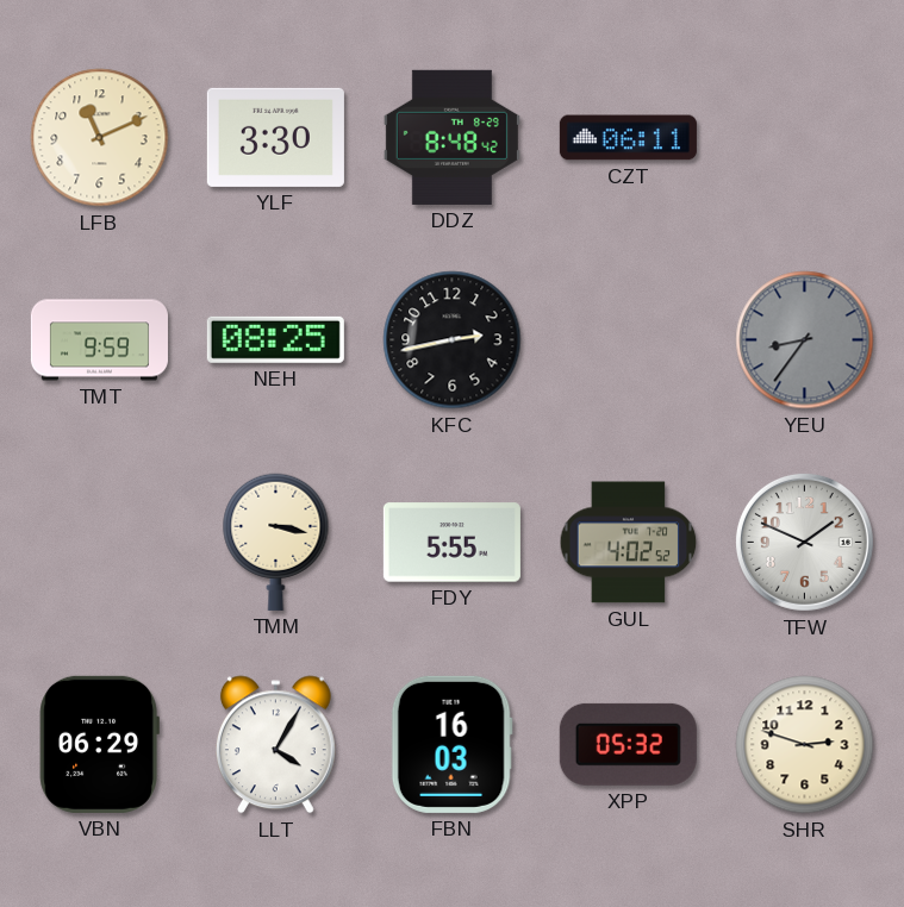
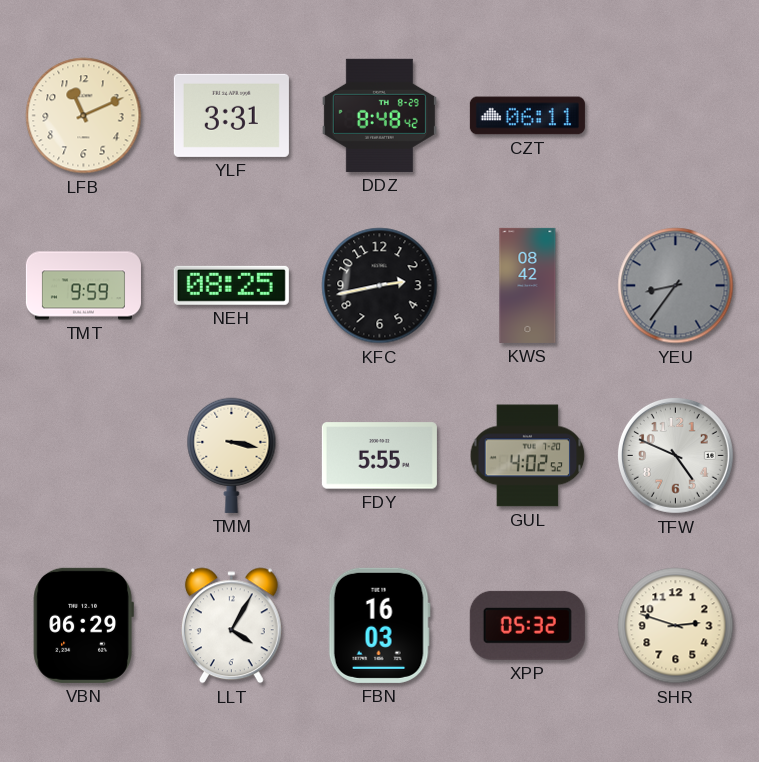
YLF: 3:30 -> 3:31
KWS: none -> 08:42
TFW: 1:49 -> 4:49
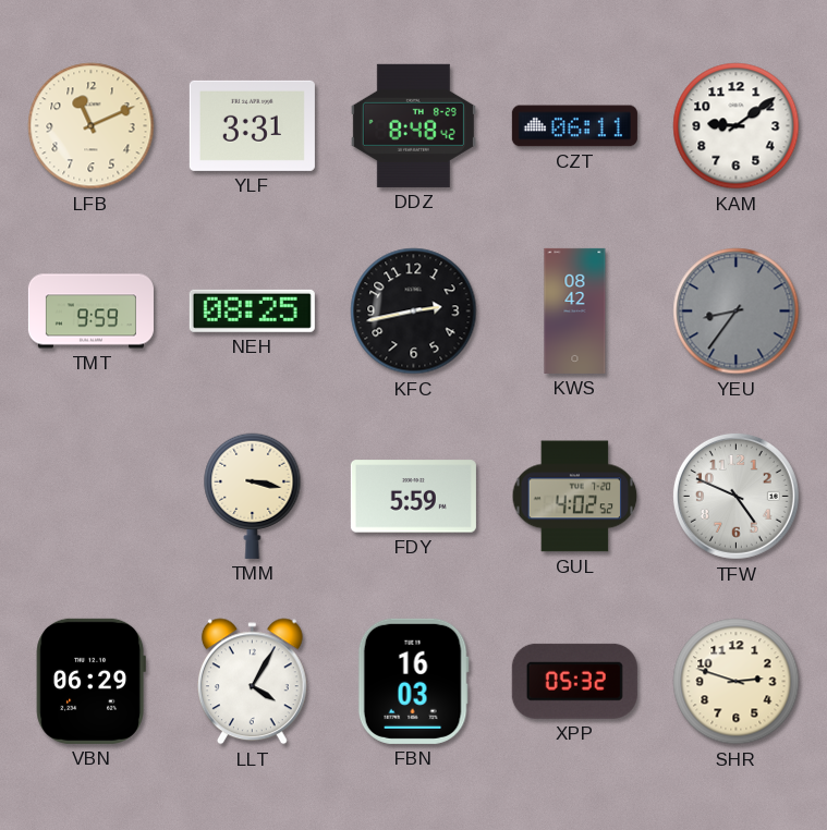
KAM: none -> 9:09
FDY: 5:55 -> 5:59
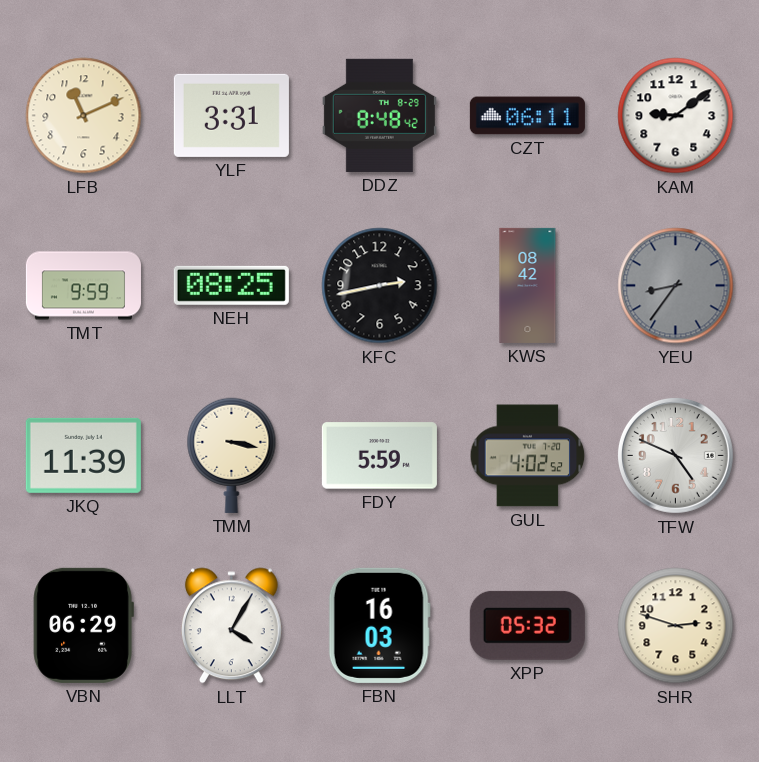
JKQ: none -> 11:39
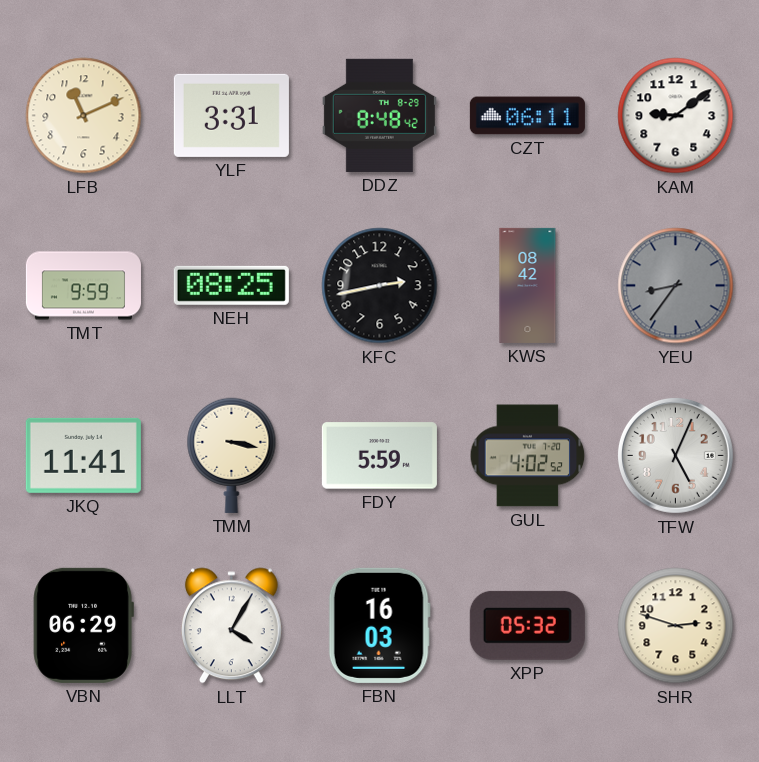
JKQ: 11:39 -> 11:41
TFW: 4:49 -> 5:04
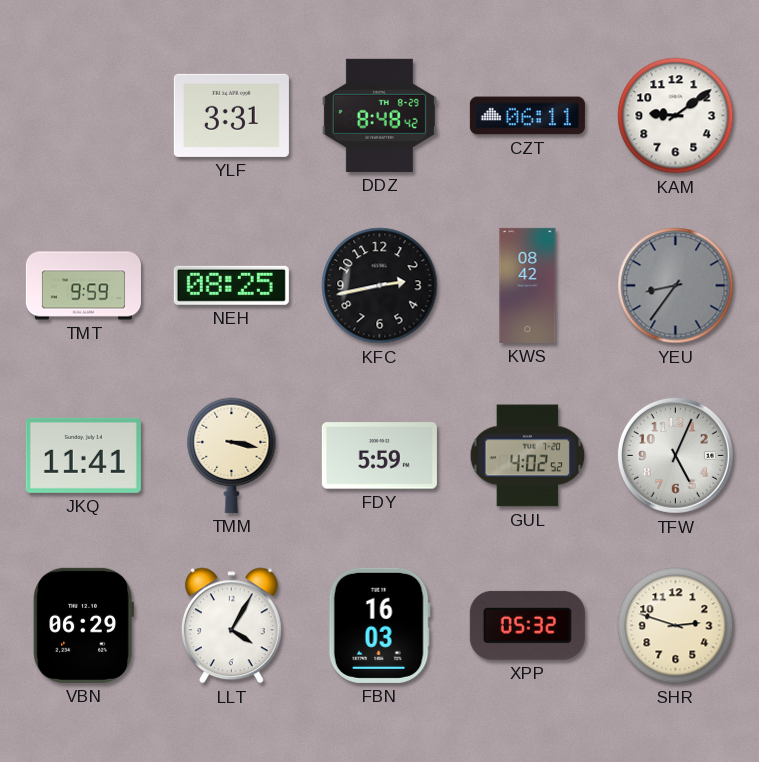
LFB: 11:11 -> none
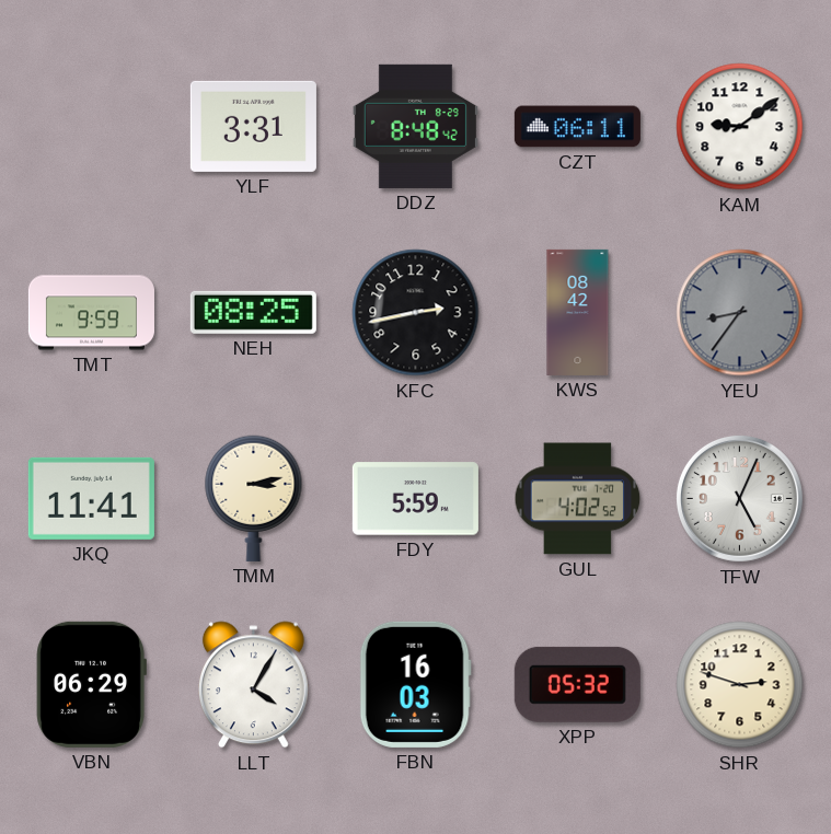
TMM: 3:17 -> 3:13
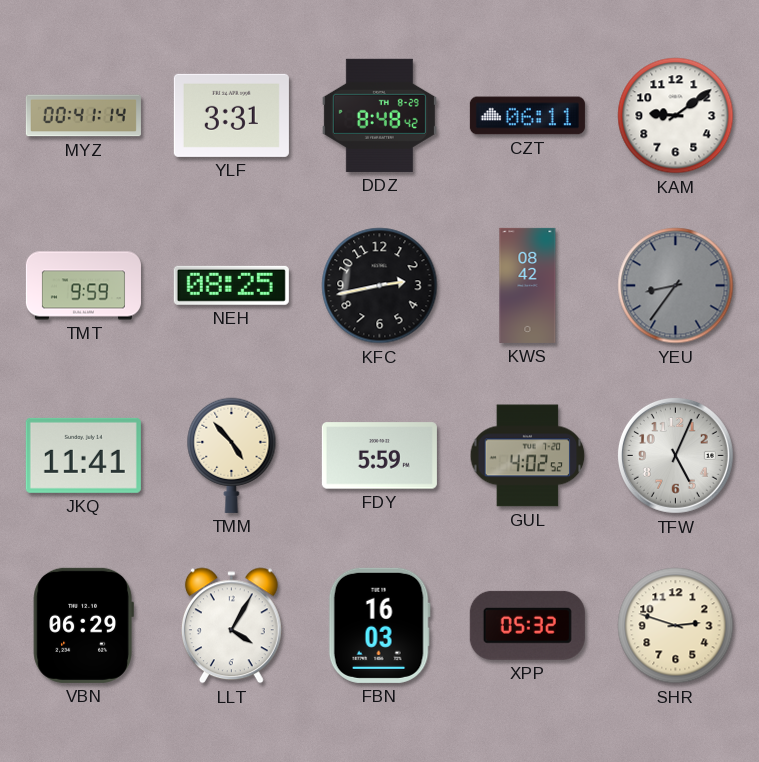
MYZ: none -> 00:41
TMM: 3:13 -> 4:53
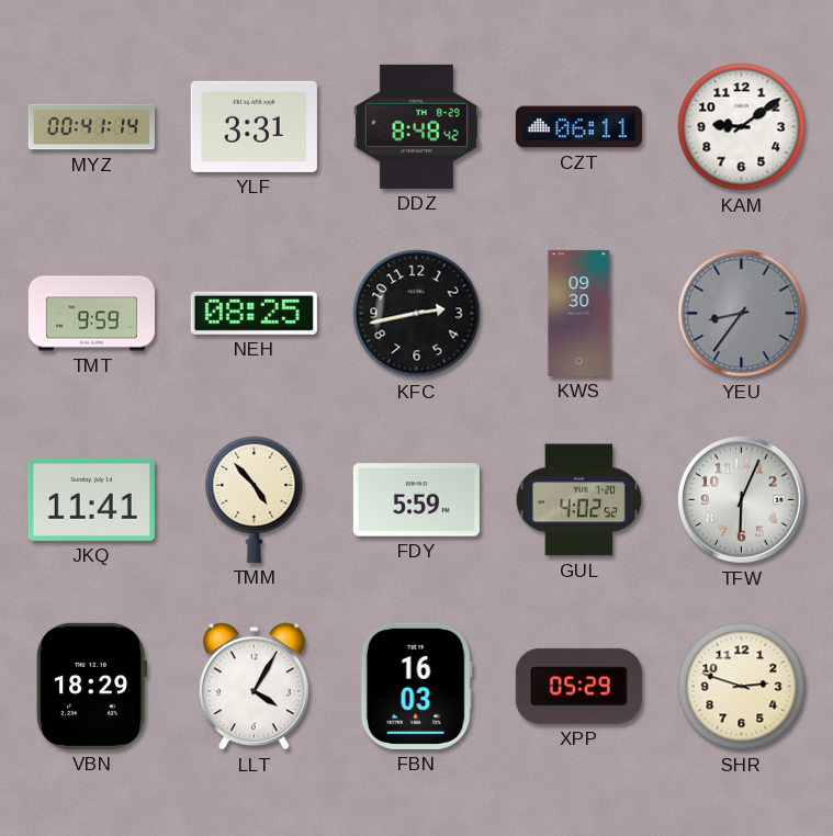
KWS: 08:42 -> 09:30
TFW: 5:04 -> 6:04
VBN: 06:29 -> 18:29
XPP: 05:32 -> 05:29
